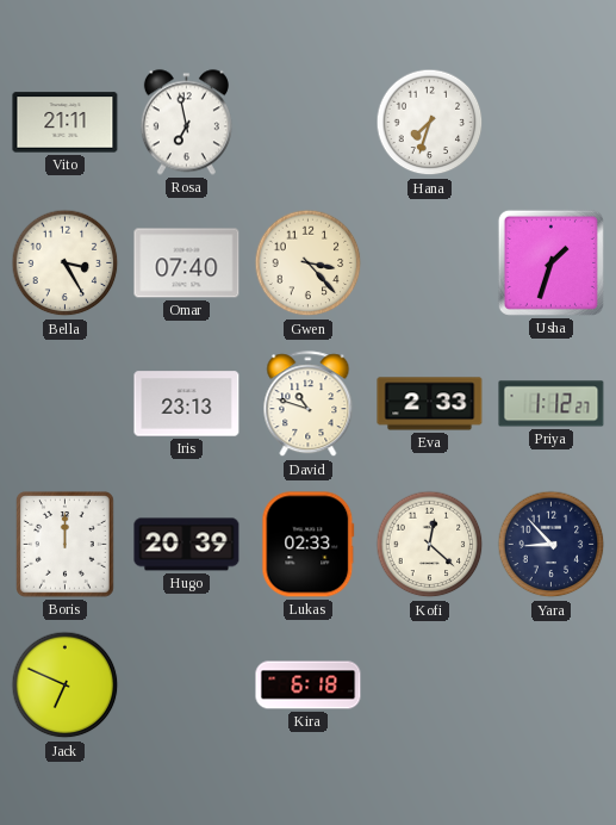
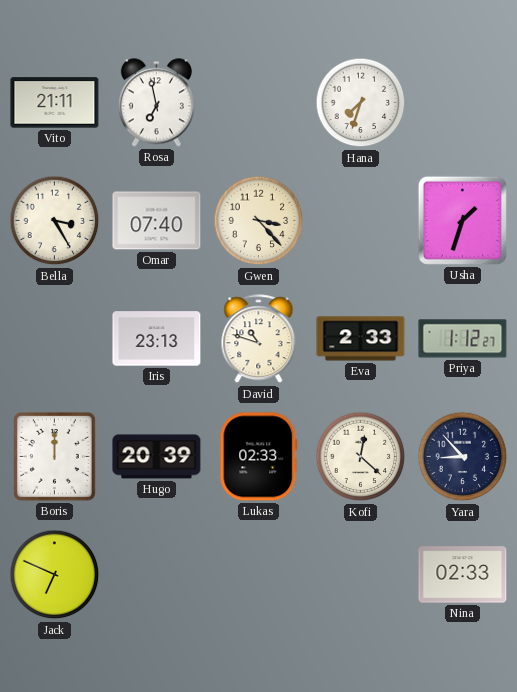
Kira: 6:18 -> none
Nina: none -> 02:33
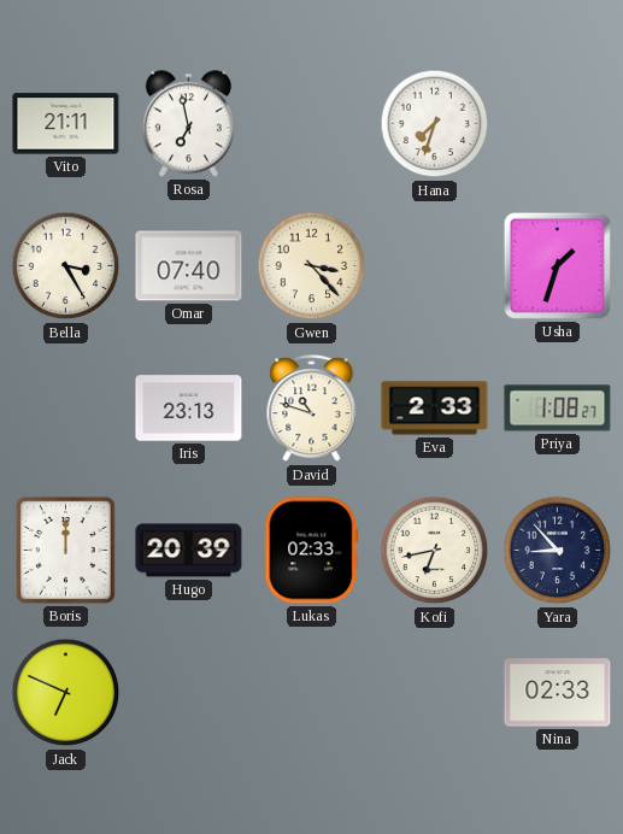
Priya: 1:12 -> 1:08
Kofi: 12:22 -> 6:43
